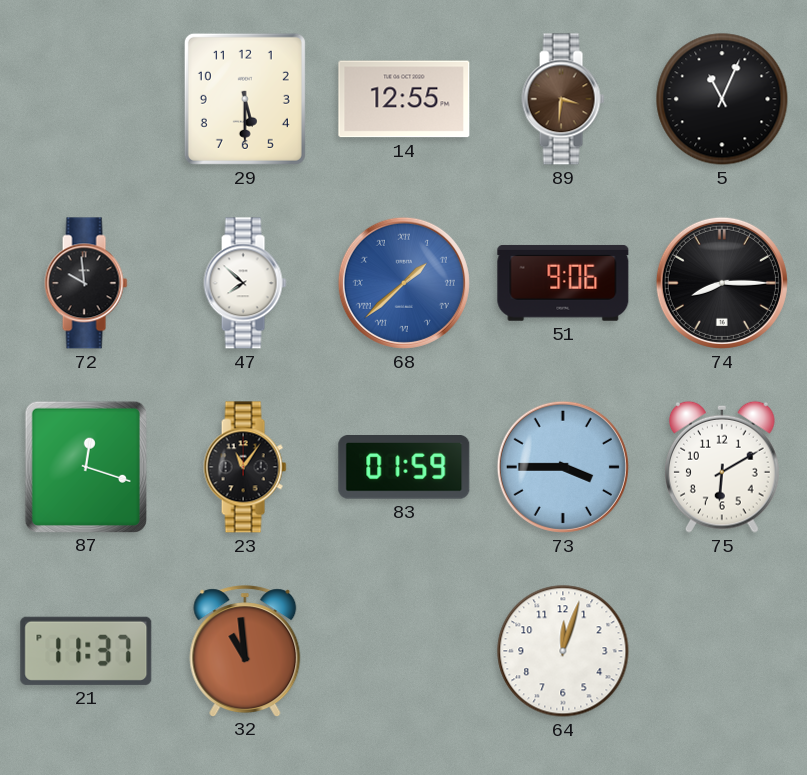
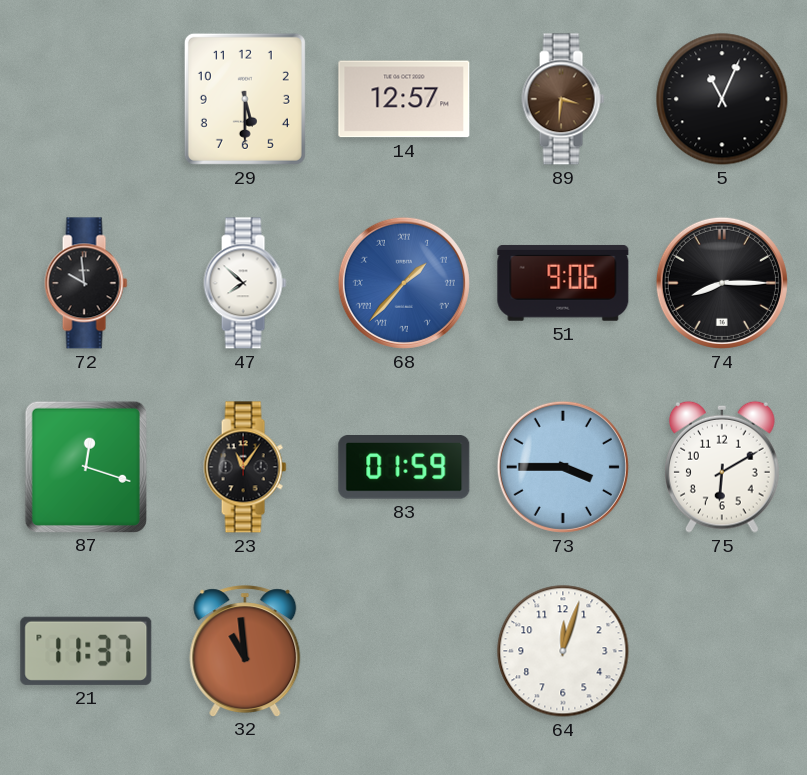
14: 12:55 -> 12:57
68: 1:38 -> 1:37
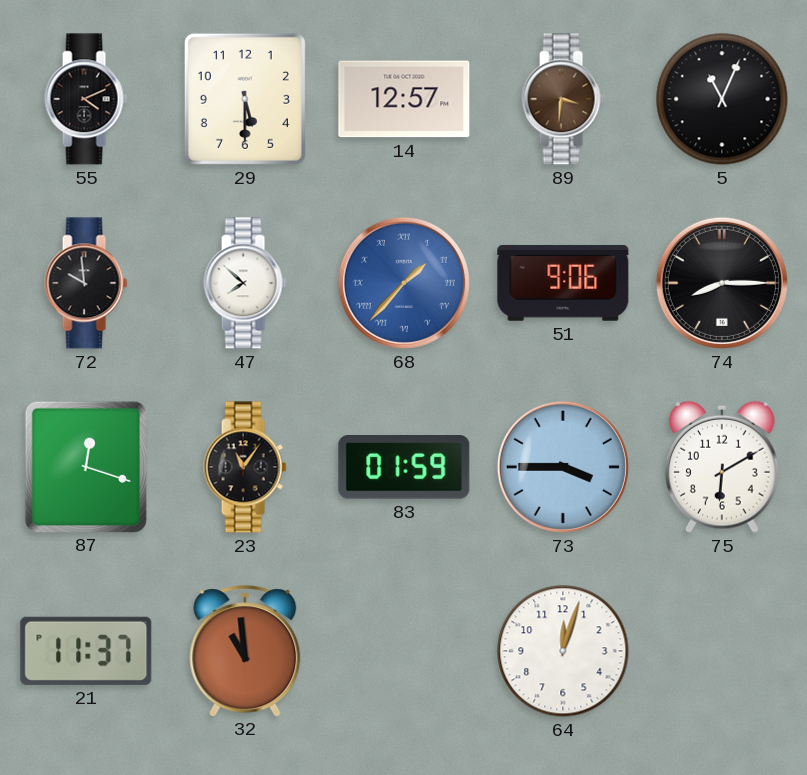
55: none -> 4:11
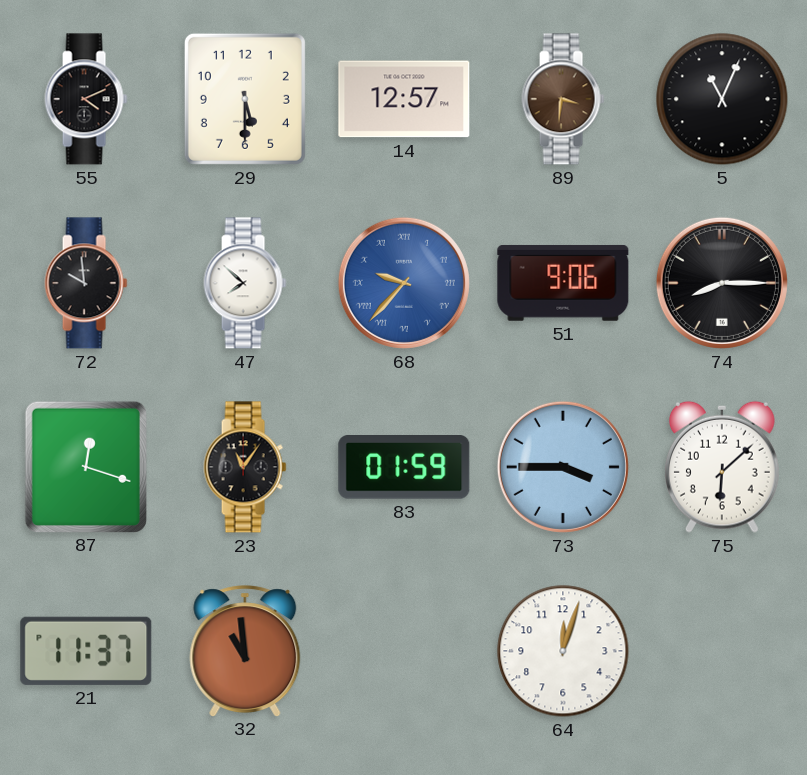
68: 1:37 -> 9:37
75: 6:10 -> 6:08
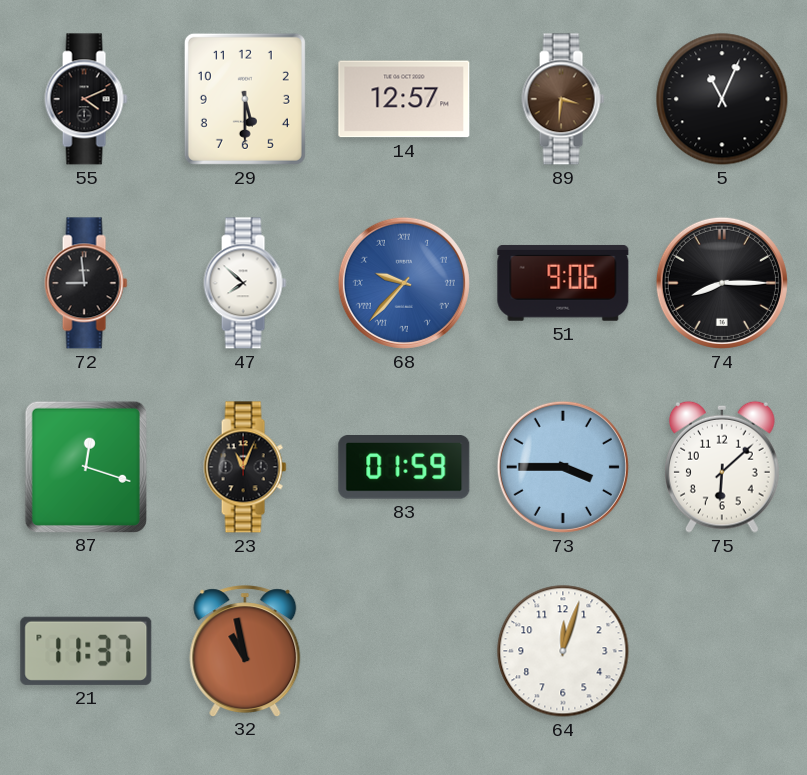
72: 9:59 -> 8:59
23: 11:06 -> 11:04
32: 10:59 -> 10:58
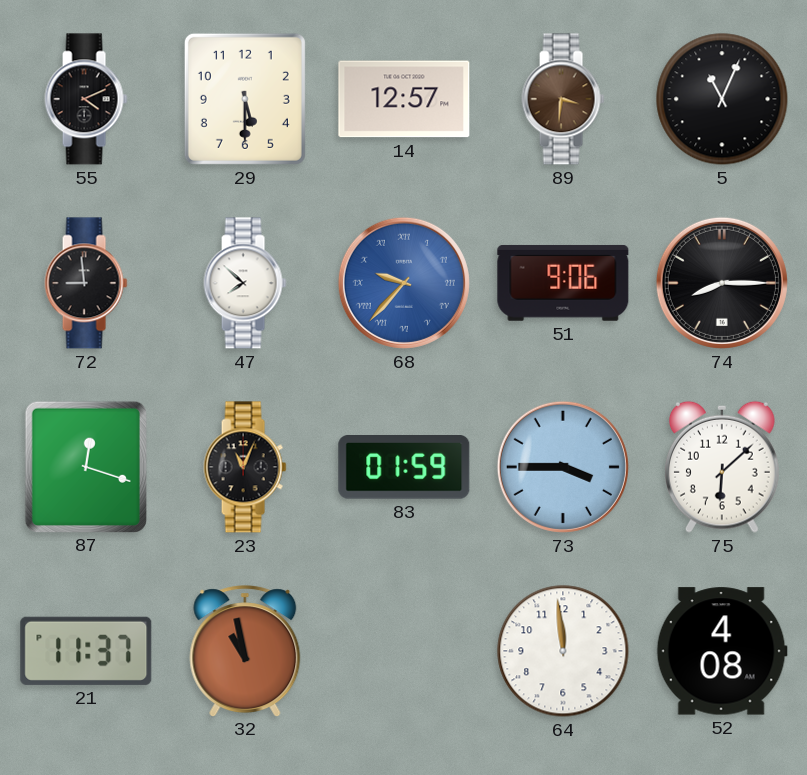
64: 12:03 -> 11:59
52: none -> 4:08
